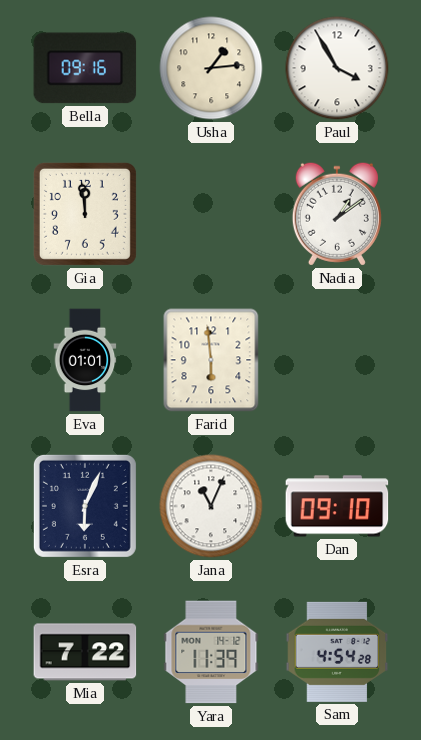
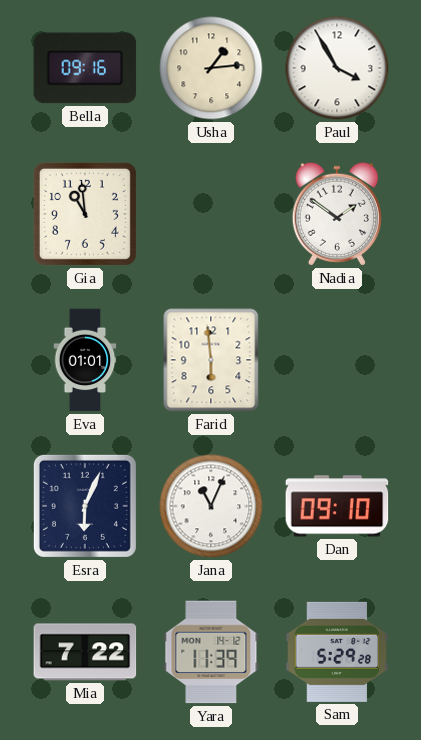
Gia: 11:59 -> 10:59
Nadia: 1:09 -> 1:51
Sam: 4:54 -> 5:29
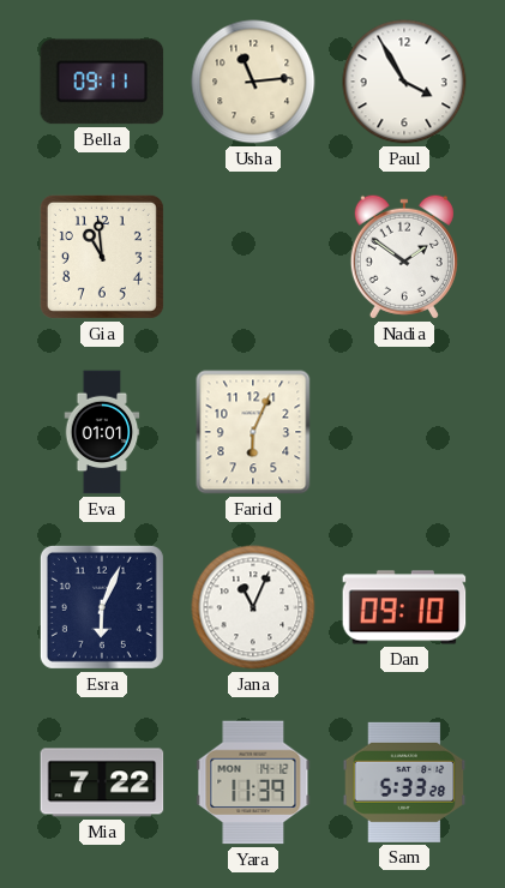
Bella: 09:16 -> 09:11
Usha: 1:14 -> 11:14
Farid: 5:59 -> 6:04
Sam: 5:29 -> 5:33
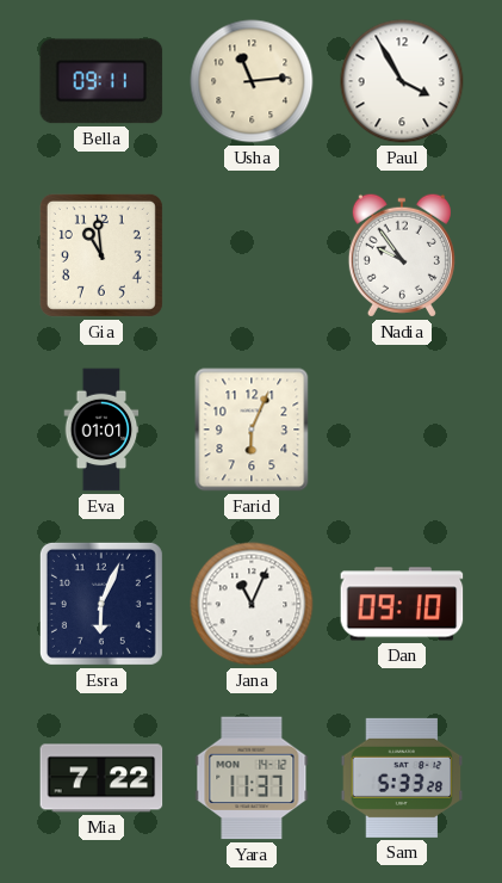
Nadia: 1:51 -> 9:54
Yara: 11:39 -> 11:37
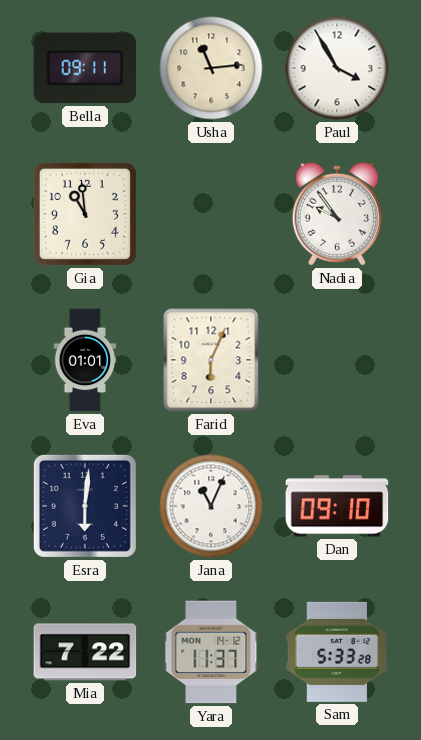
Esra: 6:04 -> 6:01
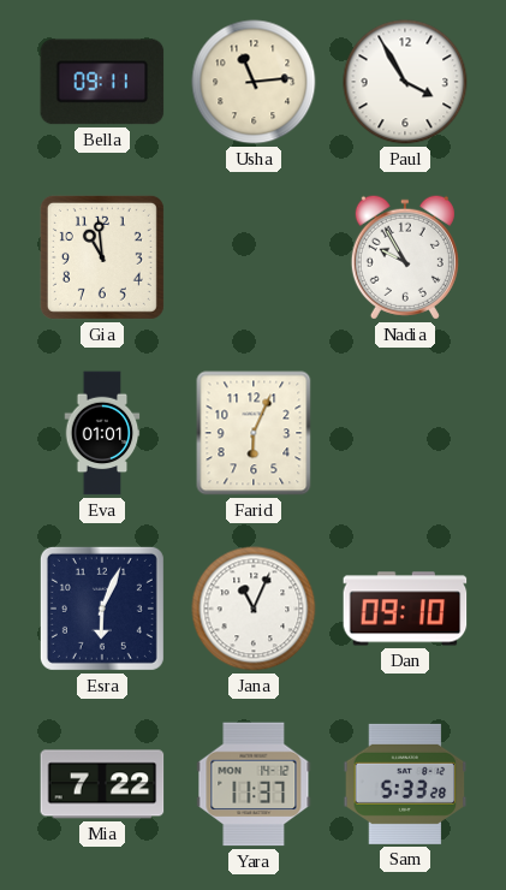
Nadia: 9:54 -> 9:55
Esra: 6:01 -> 6:04
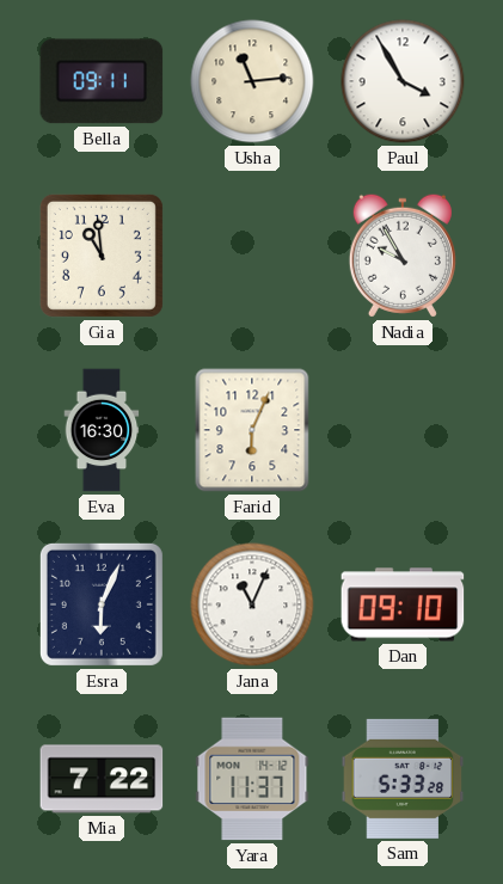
Eva: 01:01 -> 16:30
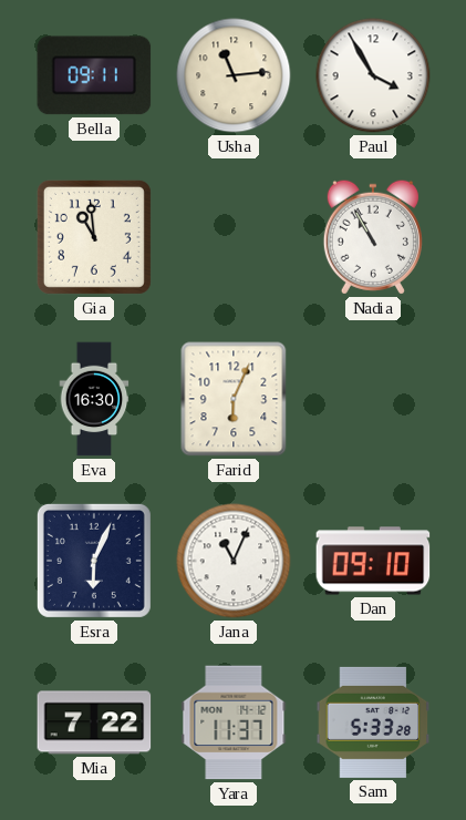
Nadia: 9:55 -> 10:55
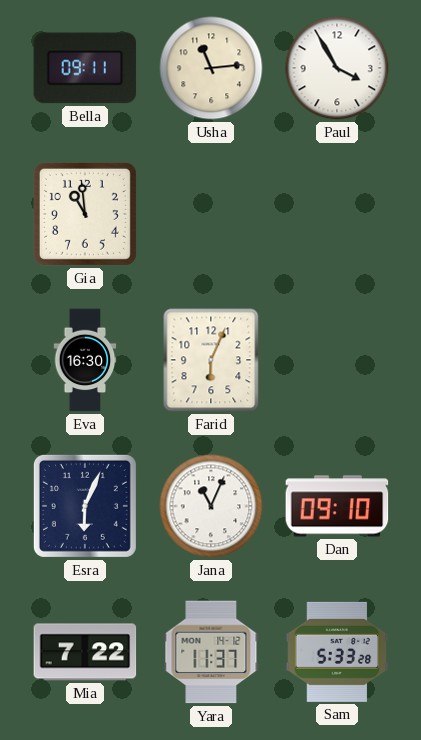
Nadia: 10:55 -> none
